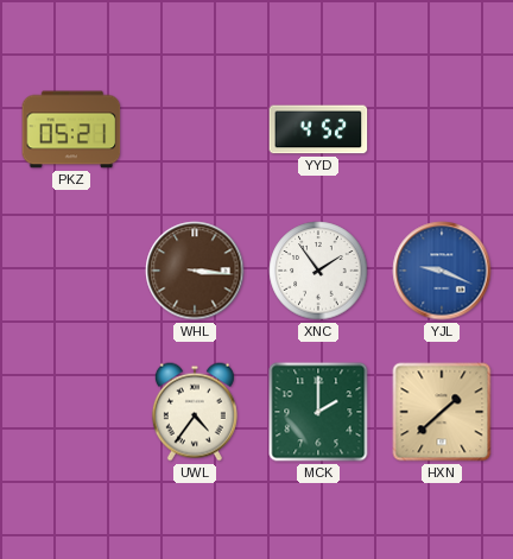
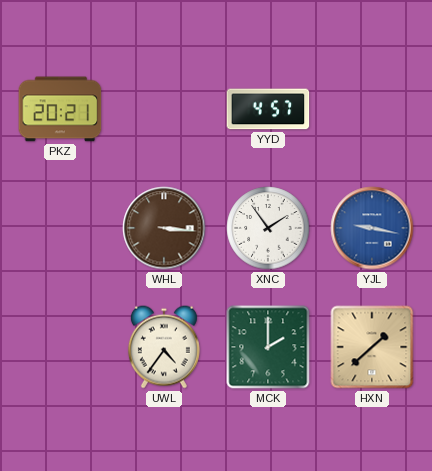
PKZ: 05:21 -> 20:21
YYD: 4:52 -> 4:57
YJL: 9:19 -> 9:17
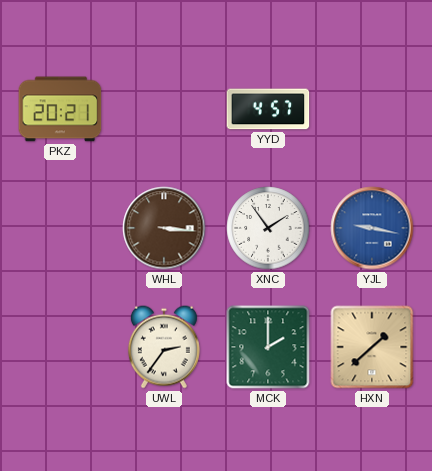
UWL: 4:36 -> 2:36
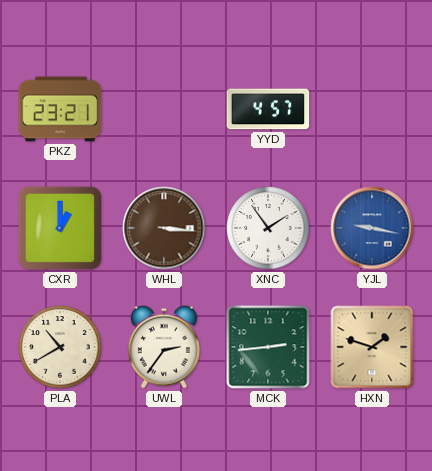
PKZ: 20:21 -> 23:21
CXR: none -> 1:00
PLA: none -> 10:40
MCK: 2:00 -> 2:44
HXN: 1:38 -> 1:48
